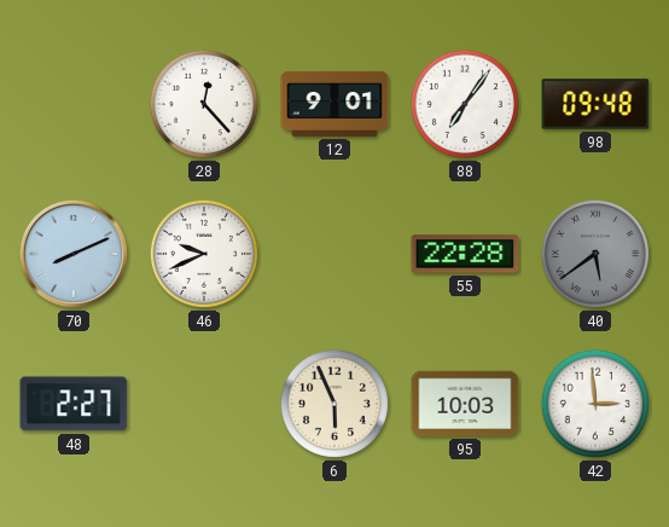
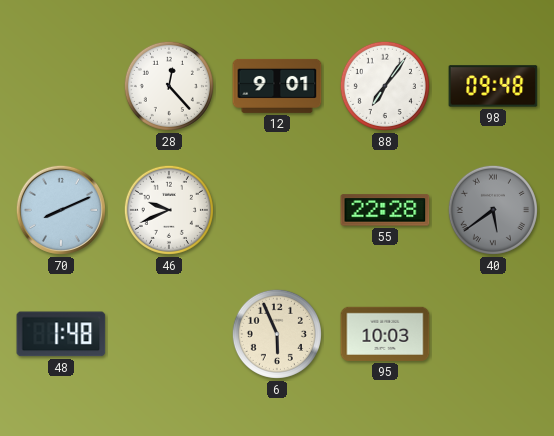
48: 2:27 -> 1:48
42: 2:59 -> none
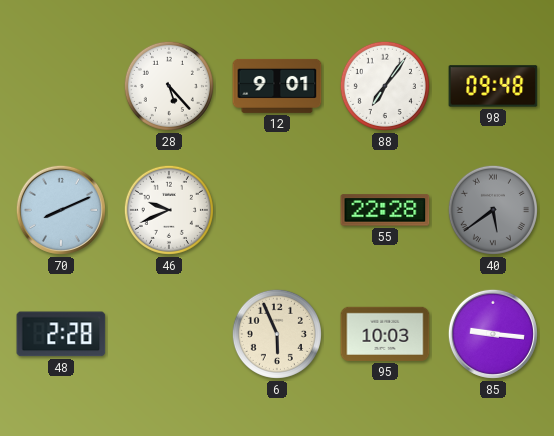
28: 12:23 -> 5:23
48: 1:48 -> 2:28
85: none -> 9:16
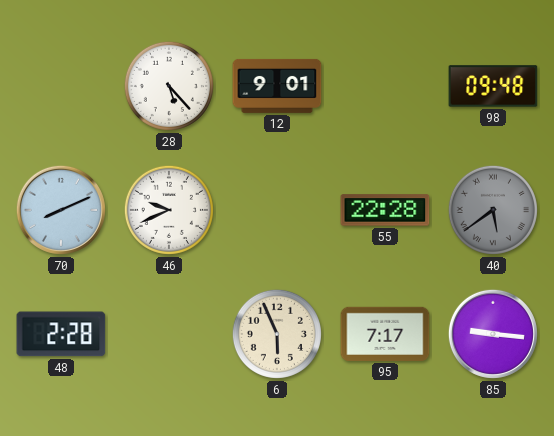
88: 7:06 -> none
95: 10:03 -> 7:17
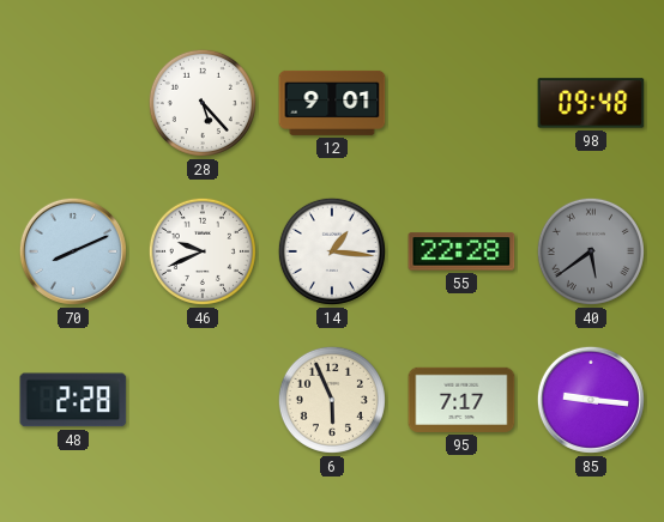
14: none -> 1:16
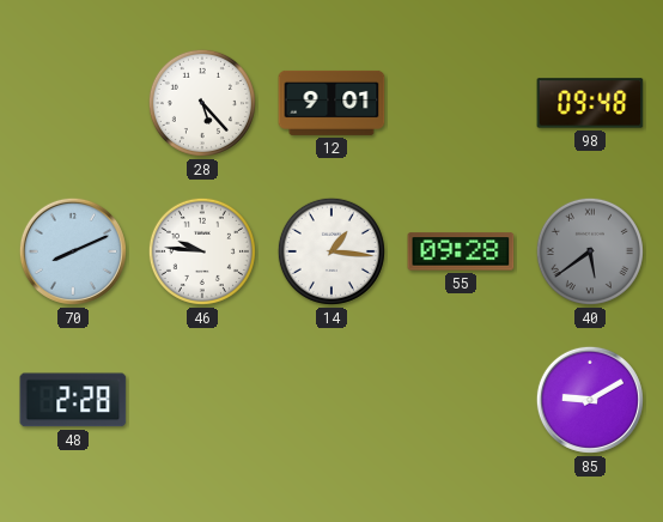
46: 9:41 -> 9:46
55: 22:28 -> 09:28
6: 5:56 -> none
95: 7:17 -> none
85: 9:16 -> 9:10
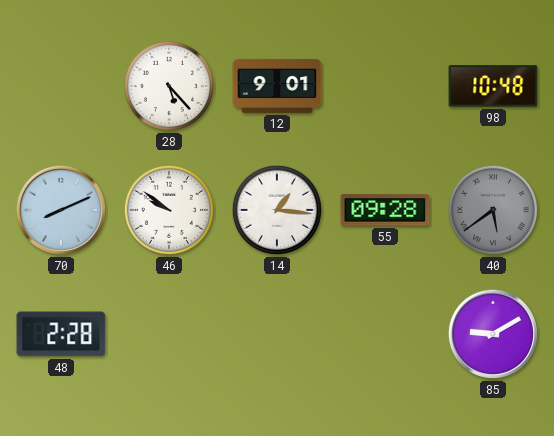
98: 09:48 -> 10:48
46: 9:46 -> 9:51
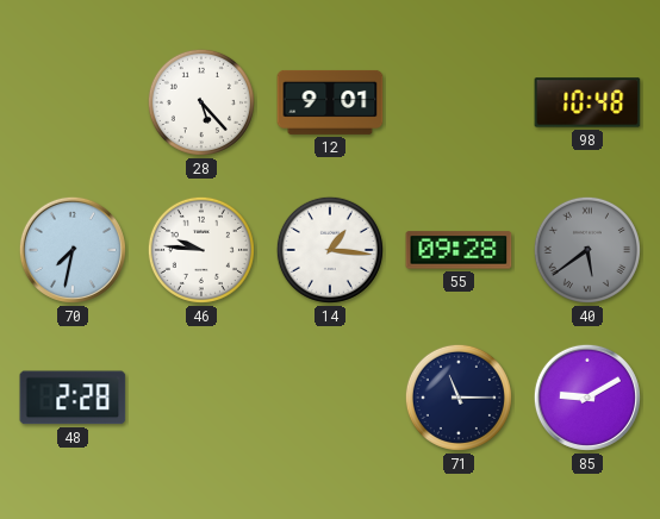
70: 8:11 -> 7:32
46: 9:51 -> 9:46
71: none -> 11:15
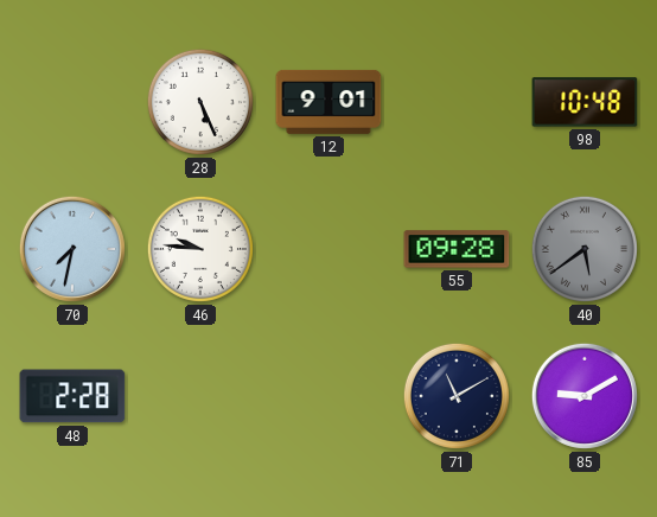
28: 5:23 -> 5:26
14: 1:16 -> none
71: 11:15 -> 11:10
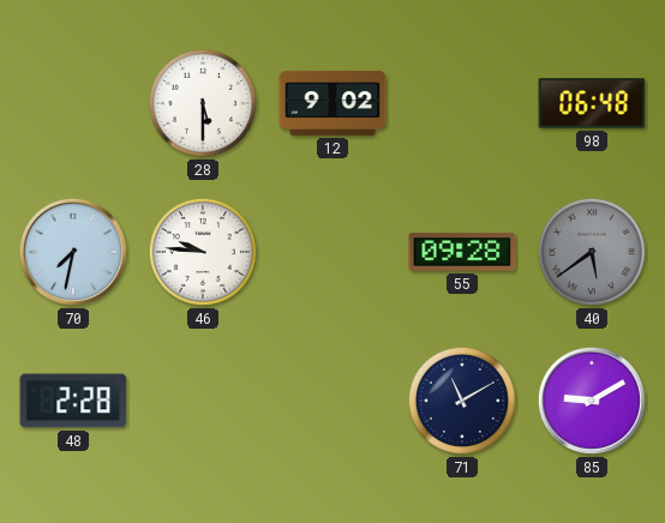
28: 5:26 -> 5:30
12: 9:01 -> 9:02
98: 10:48 -> 06:48
